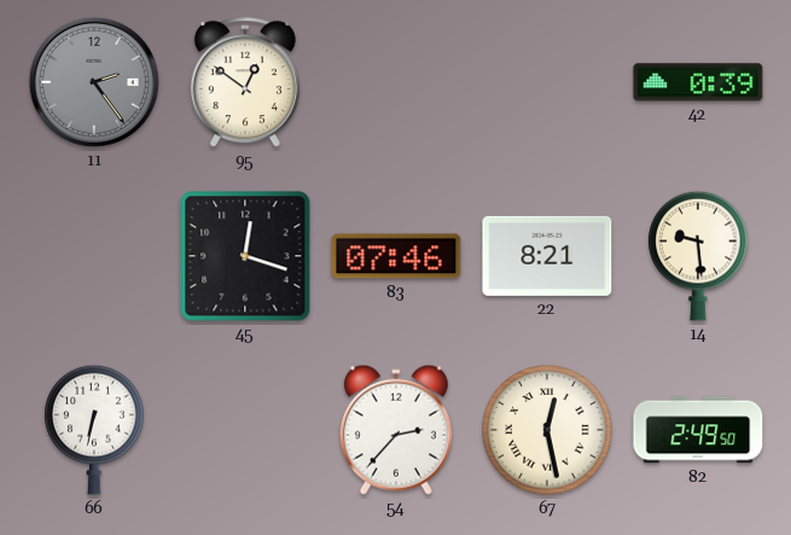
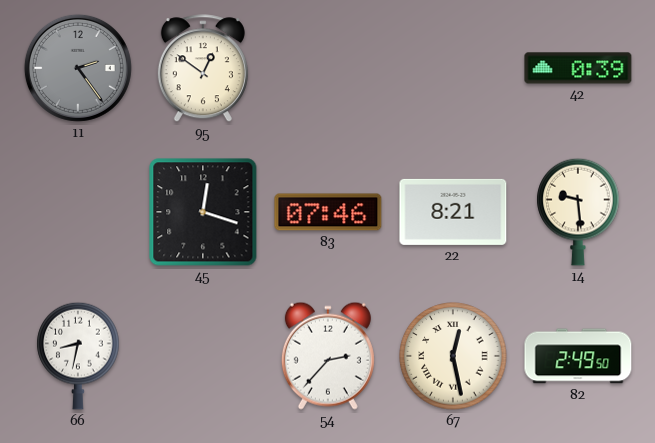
66: 6:32 -> 8:32
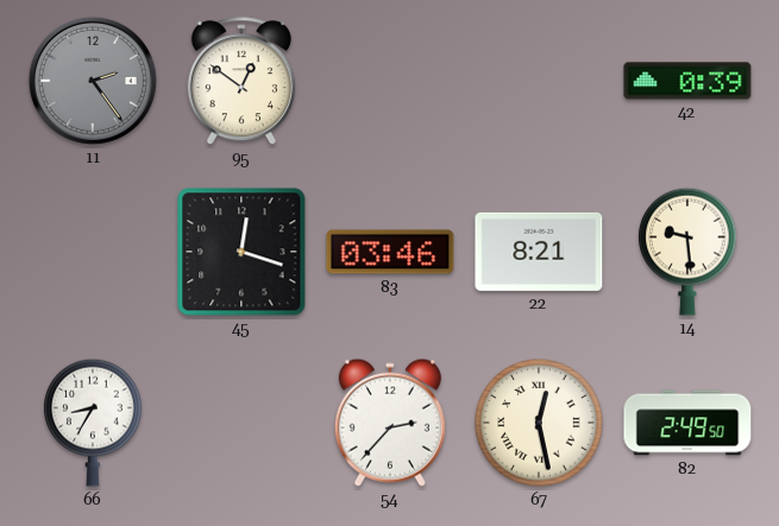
83: 07:46 -> 03:46
66: 8:32 -> 8:35
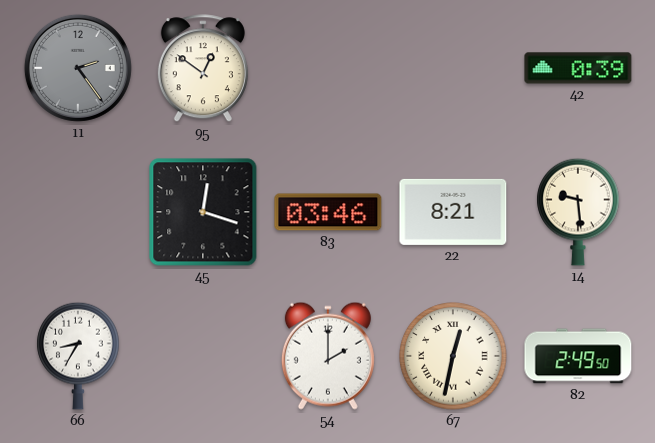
54: 2:37 -> 2:00
67: 12:28 -> 12:32
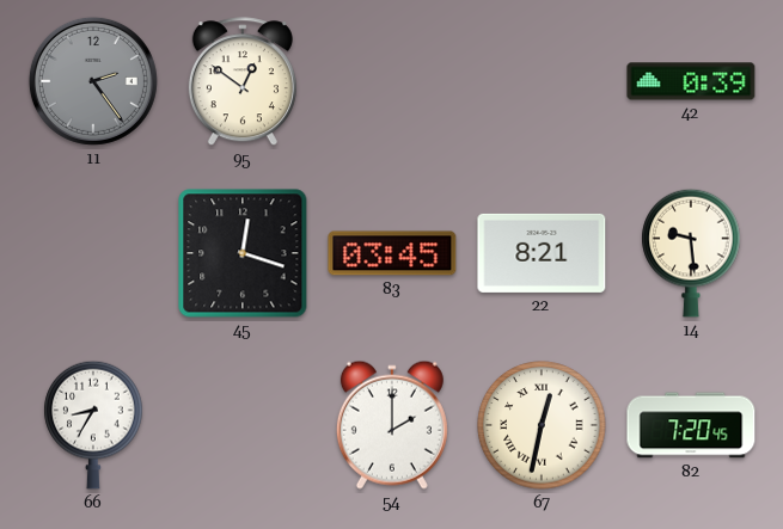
83: 03:46 -> 03:45
82: 2:49 -> 7:20
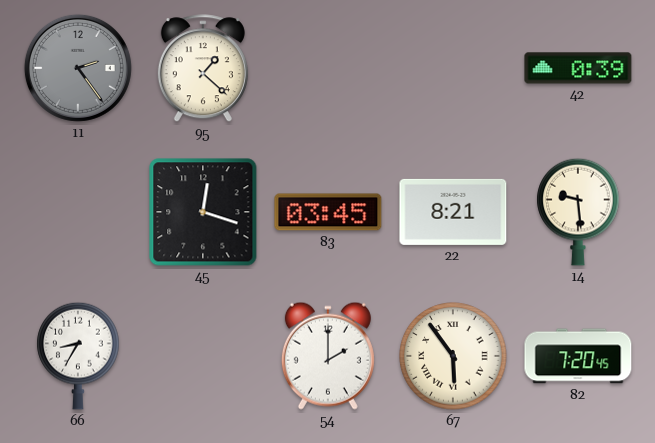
95: 12:51 -> 1:22
67: 12:32 -> 5:54
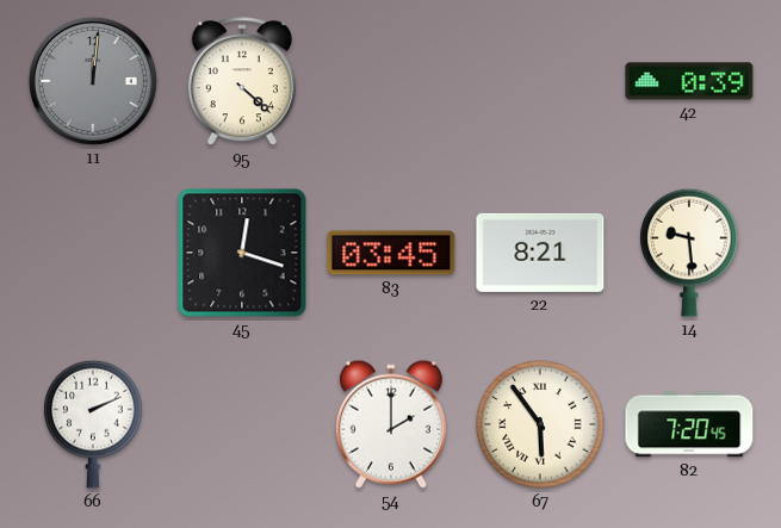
11: 2:24 -> 12:01
95: 1:22 -> 4:22
66: 8:35 -> 2:11
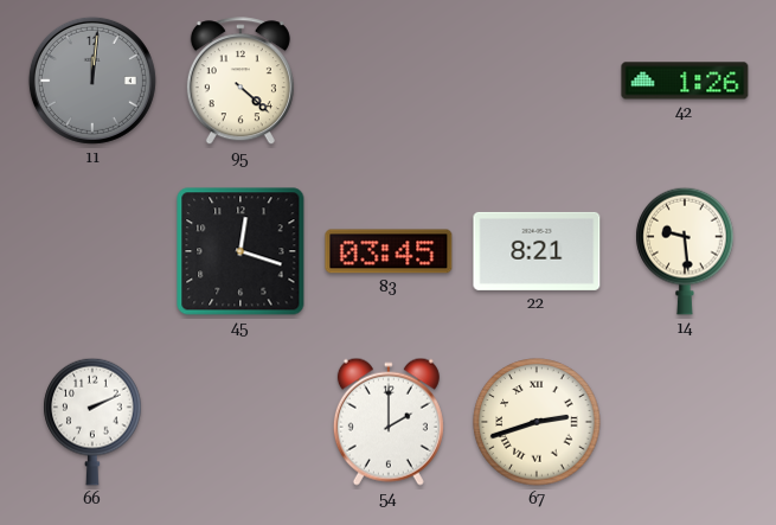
42: 0:39 -> 1:26
67: 5:54 -> 2:42
82: 7:20 -> none
